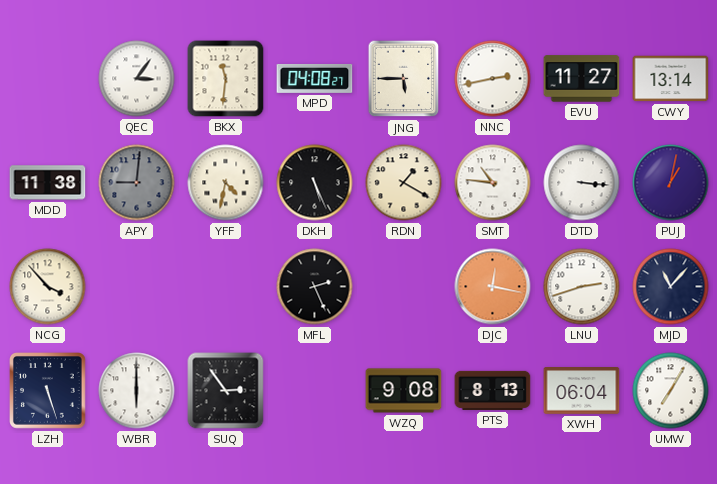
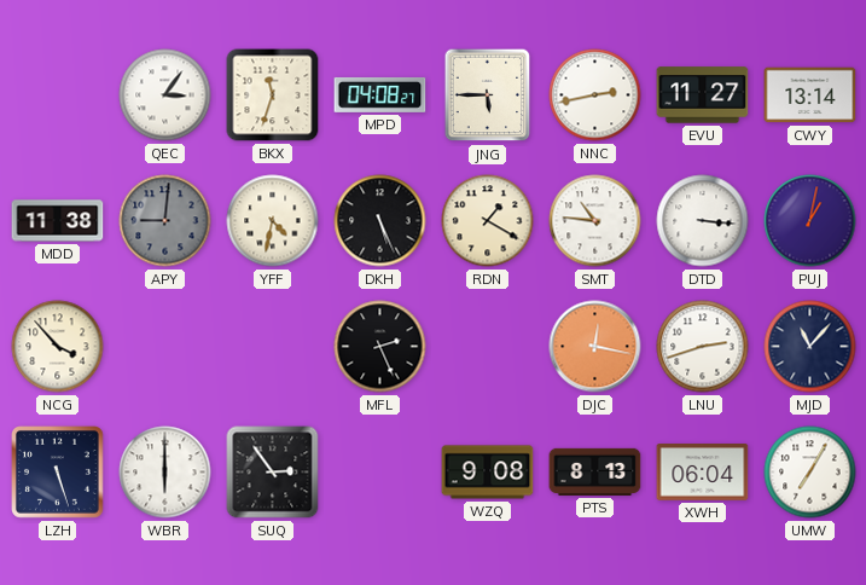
BKX: 11:31 -> 11:33
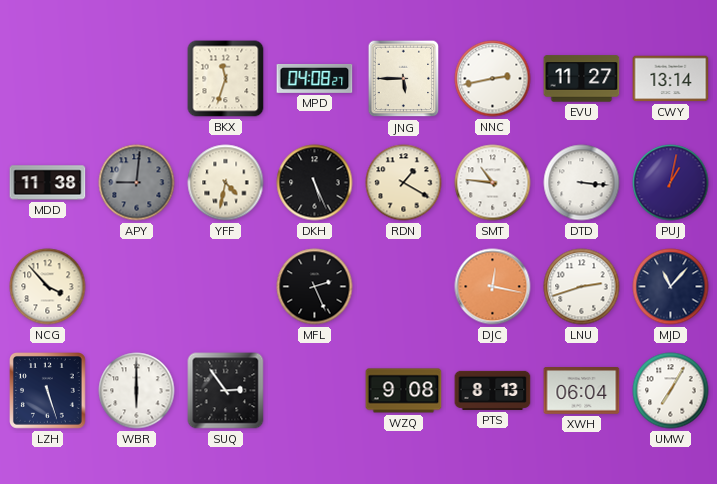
QEC: 3:06 -> none
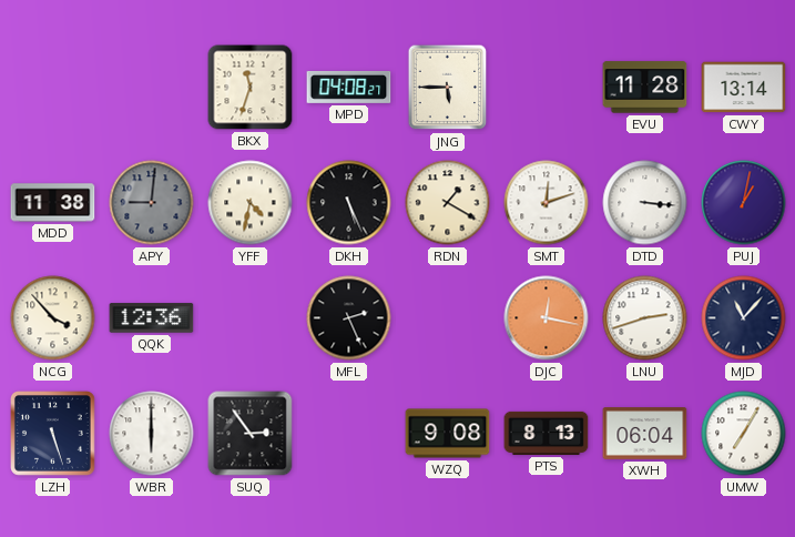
NNC: 2:43 -> none
EVU: 11:27 -> 11:28
SMT: 10:46 -> 12:12
QQK: none -> 12:36
